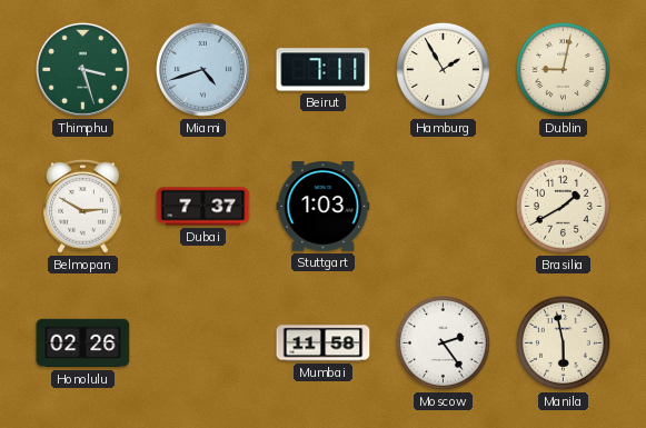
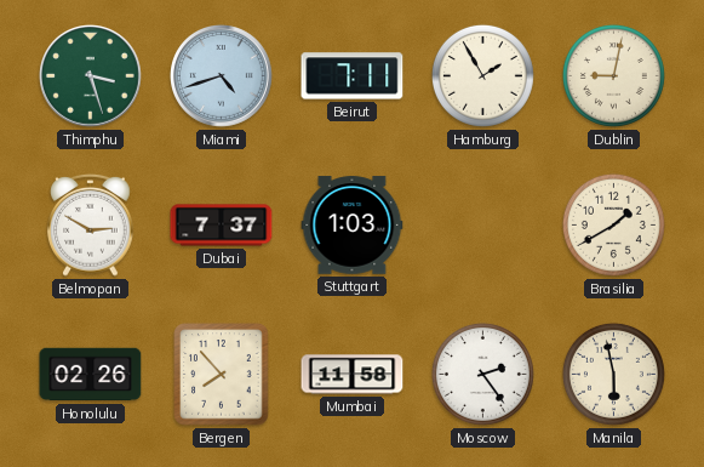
Bergen: none -> 7:53
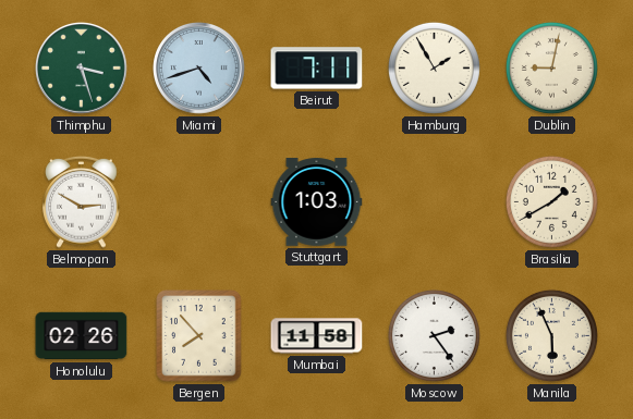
Dubai: 7:37 -> none
Manila: 5:58 -> 5:56
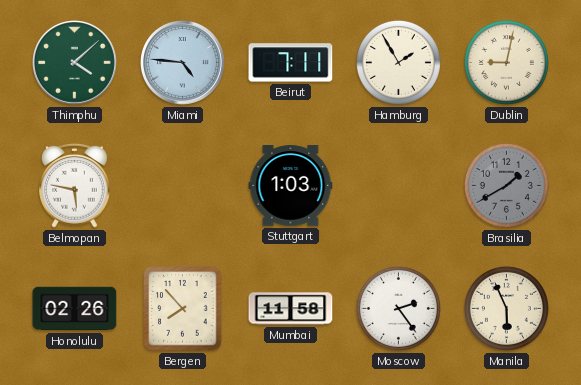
Thimphu: 3:27 -> 4:08
Miami: 4:42 -> 4:46
Belmopan: 2:50 -> 5:47
Brasilia dial: cream -> grey
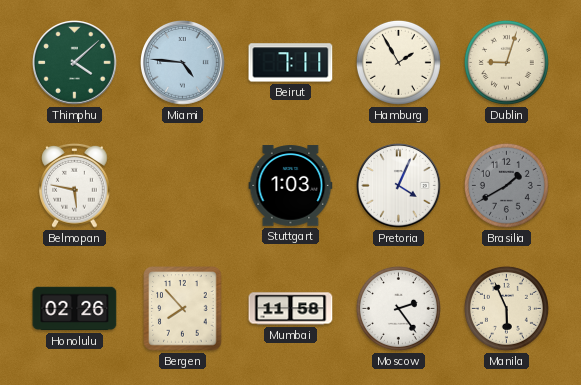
Dublin: 9:02 -> 9:03
Pretoria: none -> 4:04
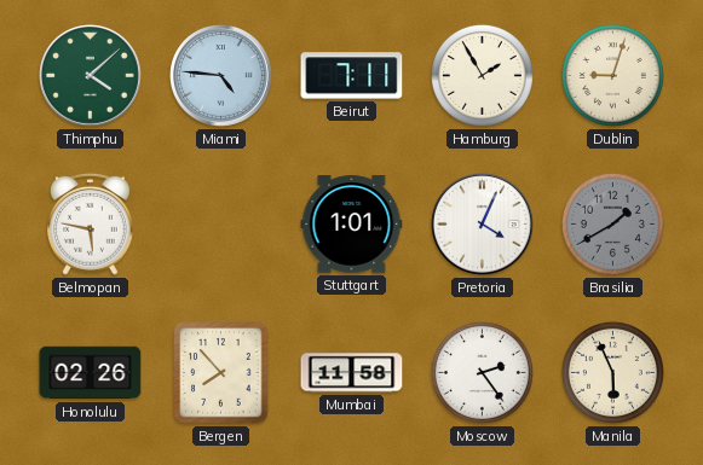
Stuttgart: 1:03 -> 1:01
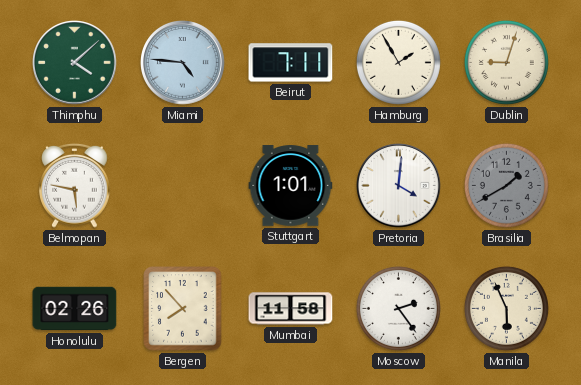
Pretoria: 4:04 -> 4:01
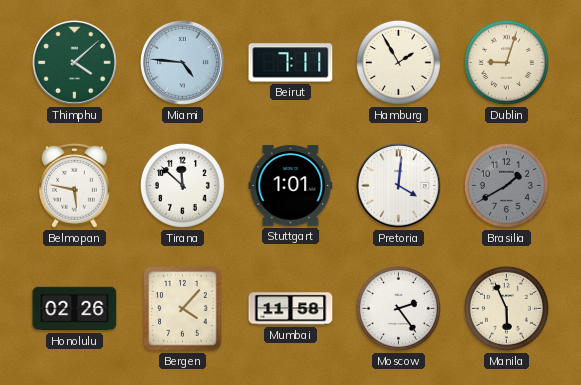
Tirana: none -> 11:52
Bergen: 7:53 -> 4:07
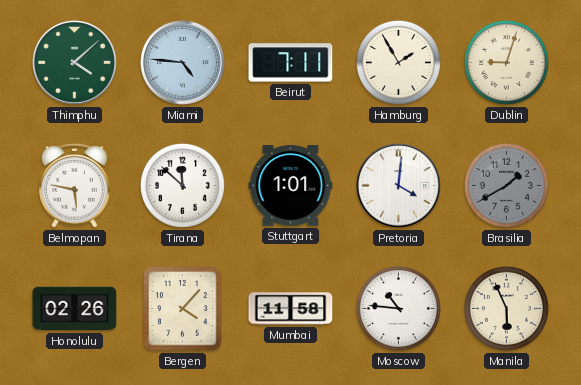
Moscow: 2:24 -> 10:46
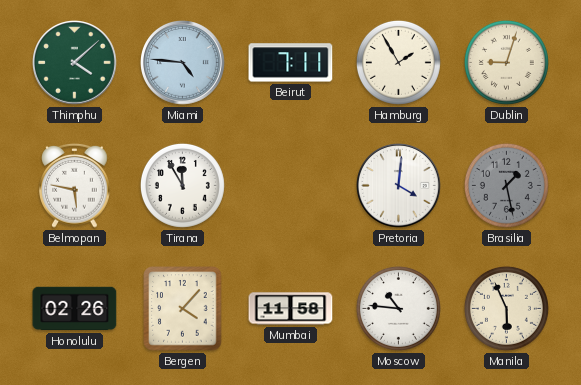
Tirana: 11:52 -> 11:55
Stuttgart: 1:01 -> none
Brasilia: 1:40 -> 1:28
